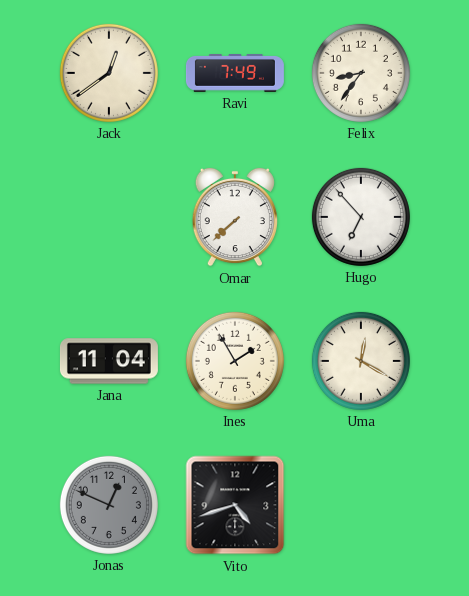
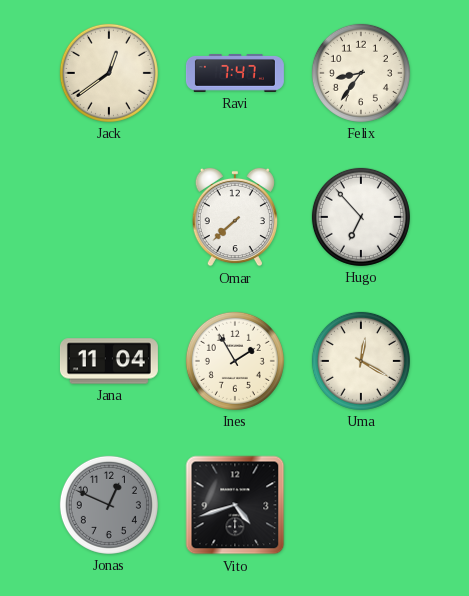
Ravi: 7:49 -> 7:47
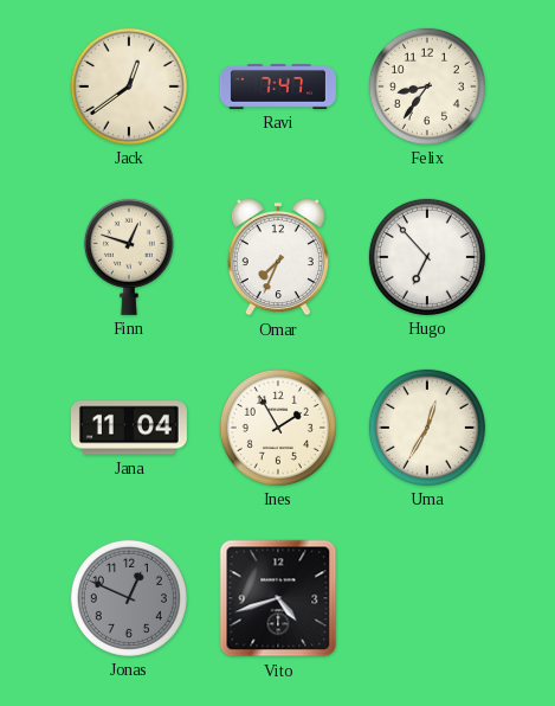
Finn: none -> 12:48
Omar: 7:38 -> 7:34
Uma: 12:20 -> 12:35
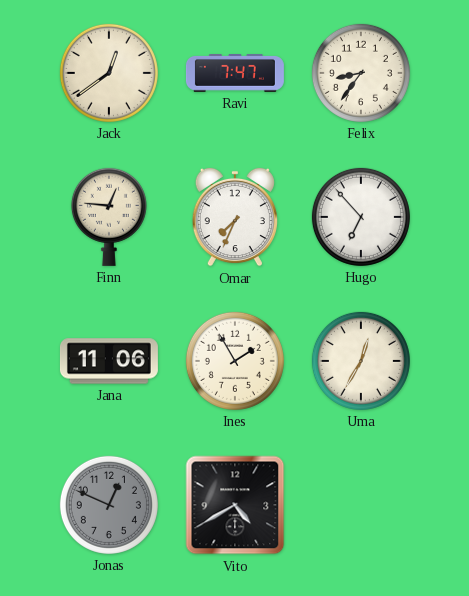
Finn: 12:48 -> 12:46
Jana: 11:04 -> 11:06
Vito: 4:42 -> 4:40
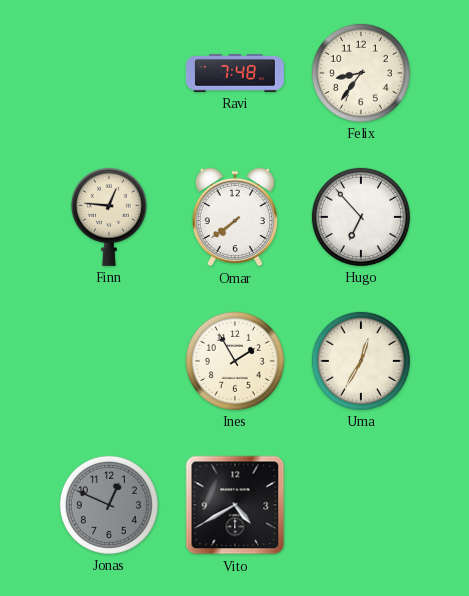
Jack: 12:39 -> none
Ravi: 7:47 -> 7:48
Omar: 7:34 -> 7:39
Jana: 11:06 -> none
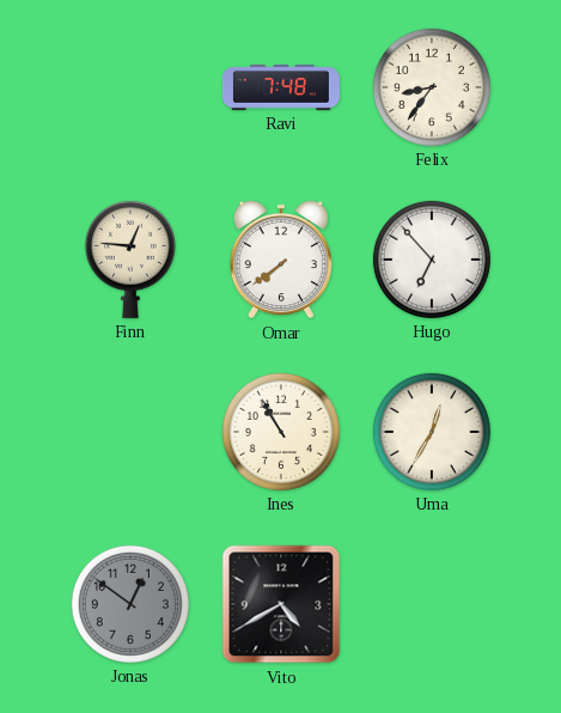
Ines: 1:55 -> 10:55
Jonas: 12:49 -> 12:51
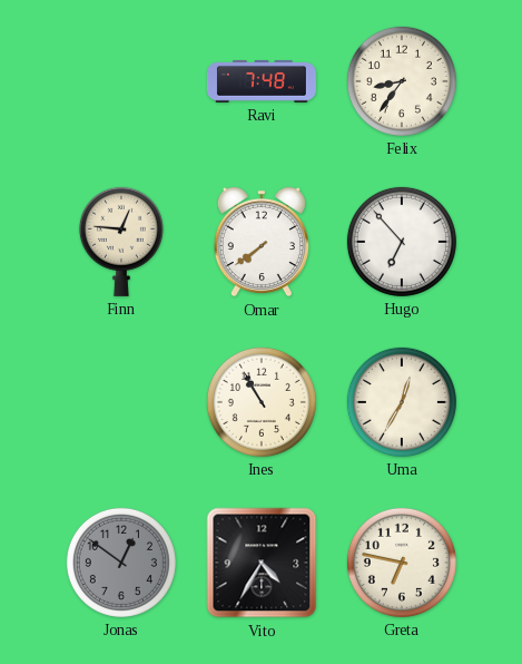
Vito: 4:40 -> 4:35
Greta: none -> 6:47
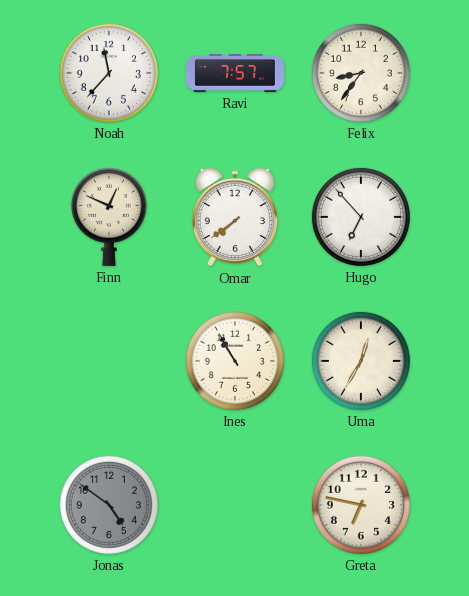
Noah: none -> 11:37
Ravi: 7:48 -> 7:57
Finn: 12:46 -> 12:49
Jonas: 12:51 -> 4:51
Vito: 4:35 -> none
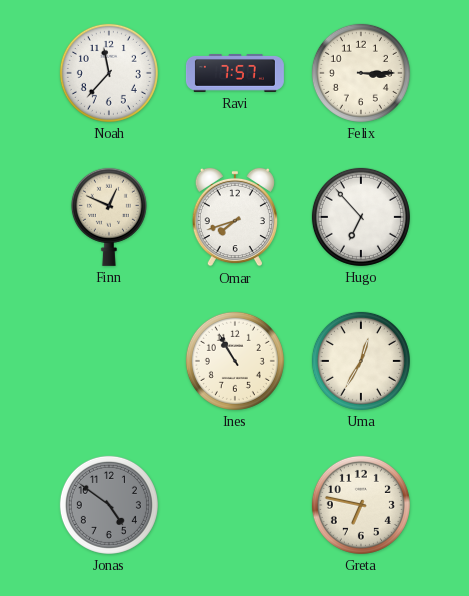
Felix: 8:36 -> 3:15
Omar: 7:39 -> 7:42
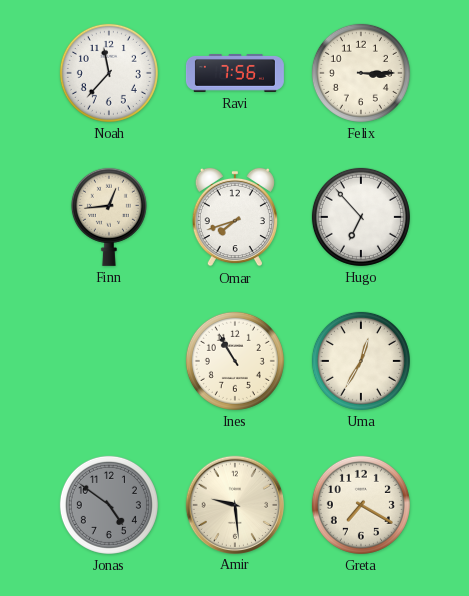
Ravi: 7:57 -> 7:56
Finn: 12:49 -> 12:44
Amir: none -> 9:29
Greta: 6:47 -> 7:20
